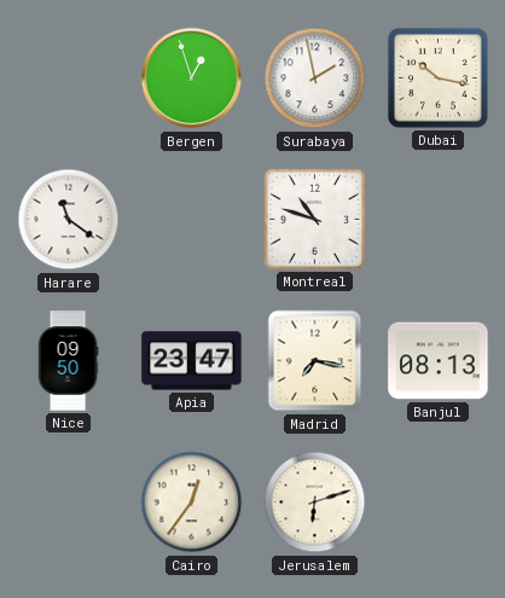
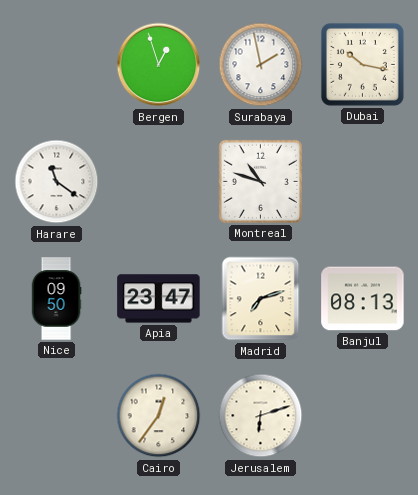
Madrid: 7:17 -> 7:12
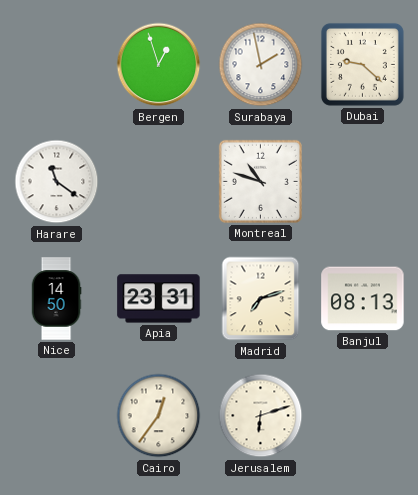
Dubai: 10:17 -> 9:22
Nice: 09:50 -> 14:50
Apia: 23:47 -> 23:31
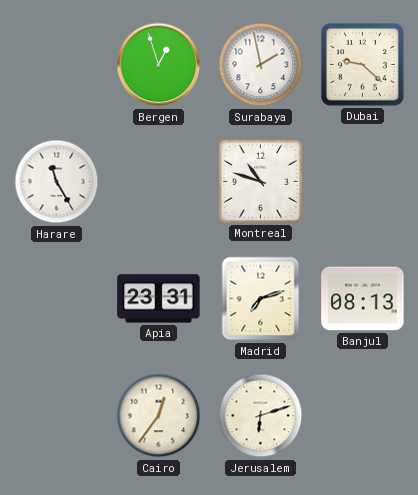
Harare: 11:21 -> 11:25
Nice: 14:50 -> none
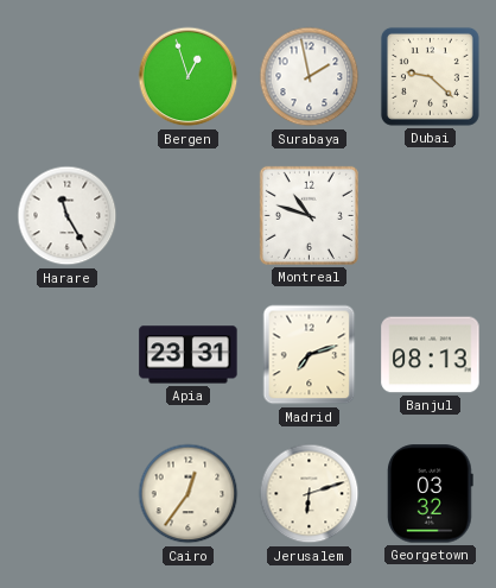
Georgetown: none -> 03:32
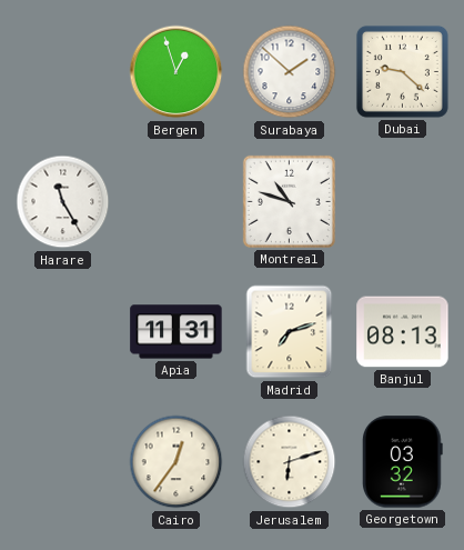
Surabaya: 1:58 -> 1:52
Apia: 23:31 -> 11:31
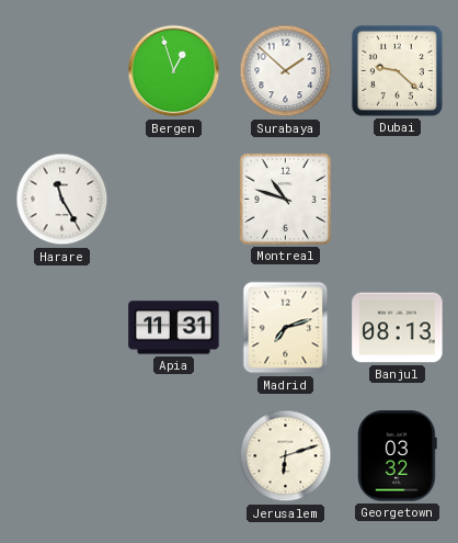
Cairo: 12:36 -> none
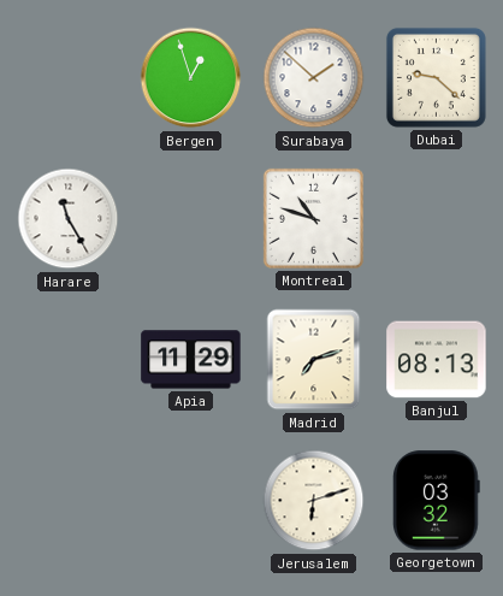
Apia: 11:31 -> 11:29
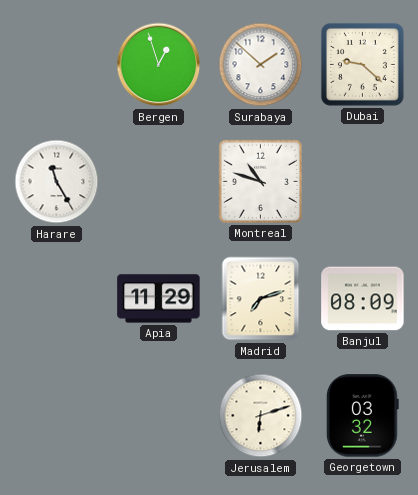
Banjul: 08:13 -> 08:09
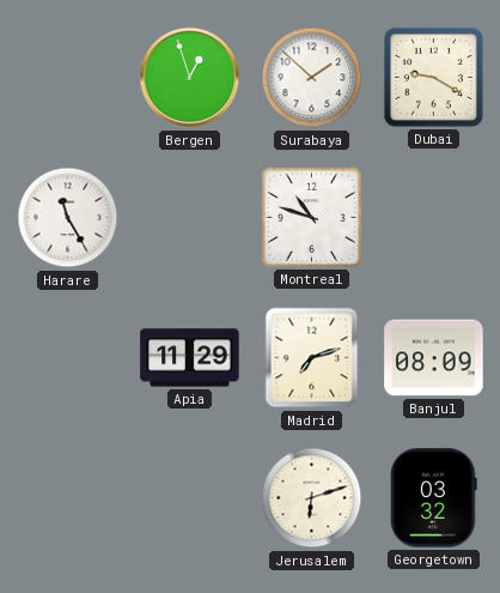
Dubai: 9:22 -> 9:20
